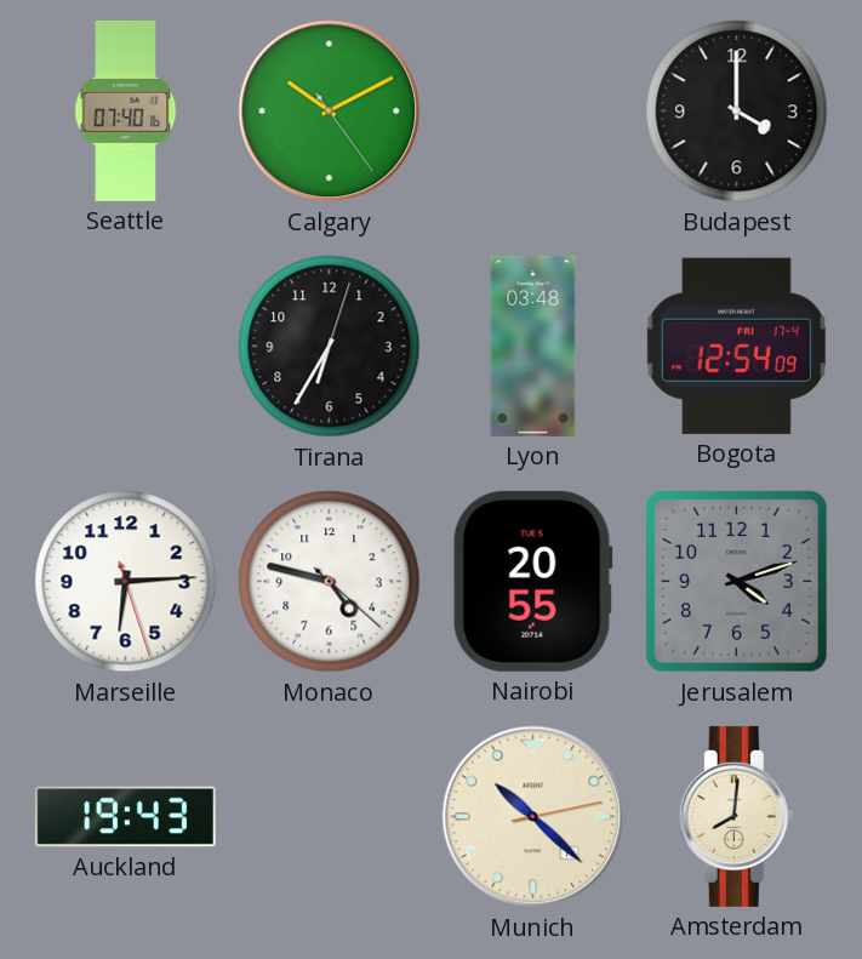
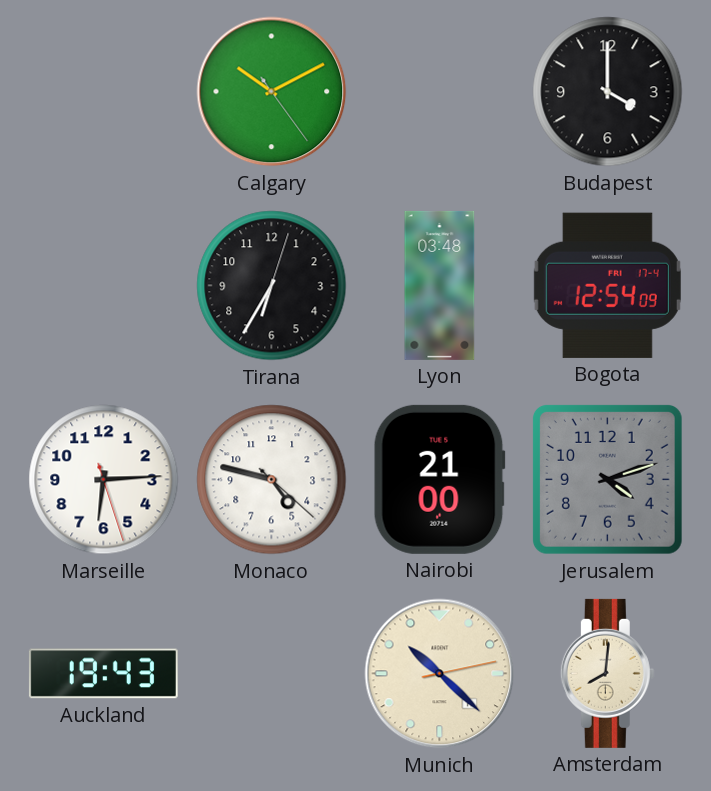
Seattle: 07:40 -> none
Nairobi: 20:55 -> 21:00
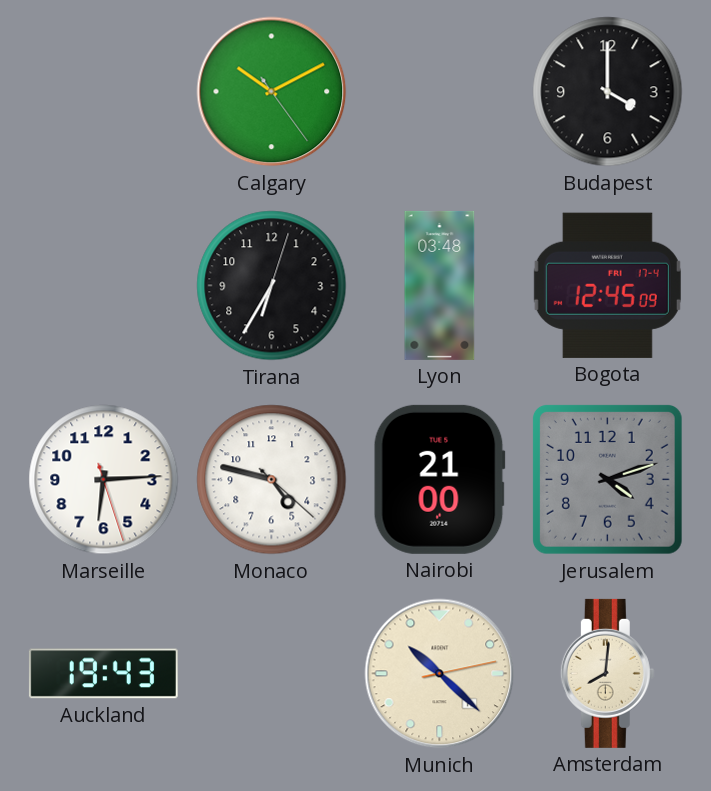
Bogota: 12:54 -> 12:45
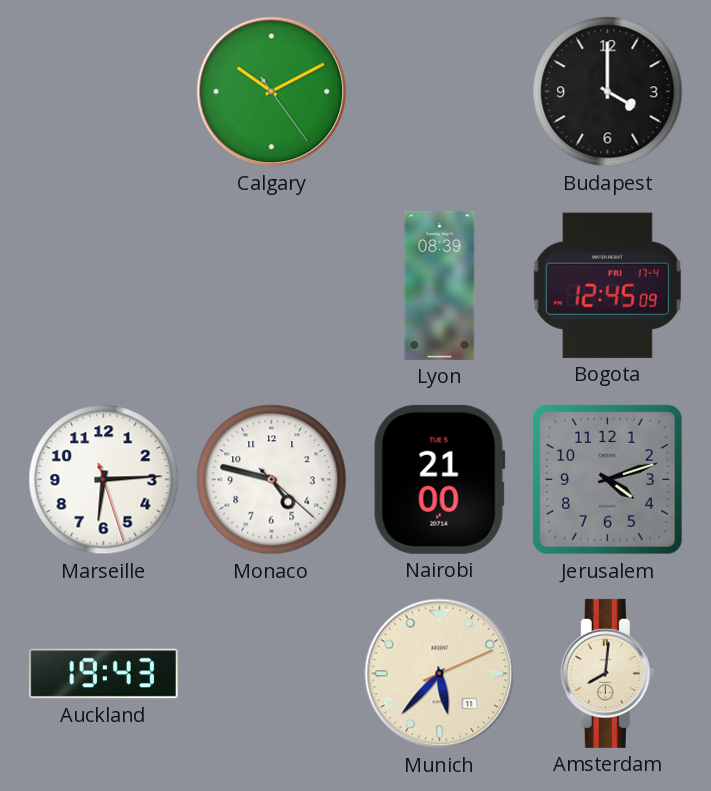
Tirana: 6:35 -> none
Lyon: 03:48 -> 08:39
Munich: 10:22 -> 5:37
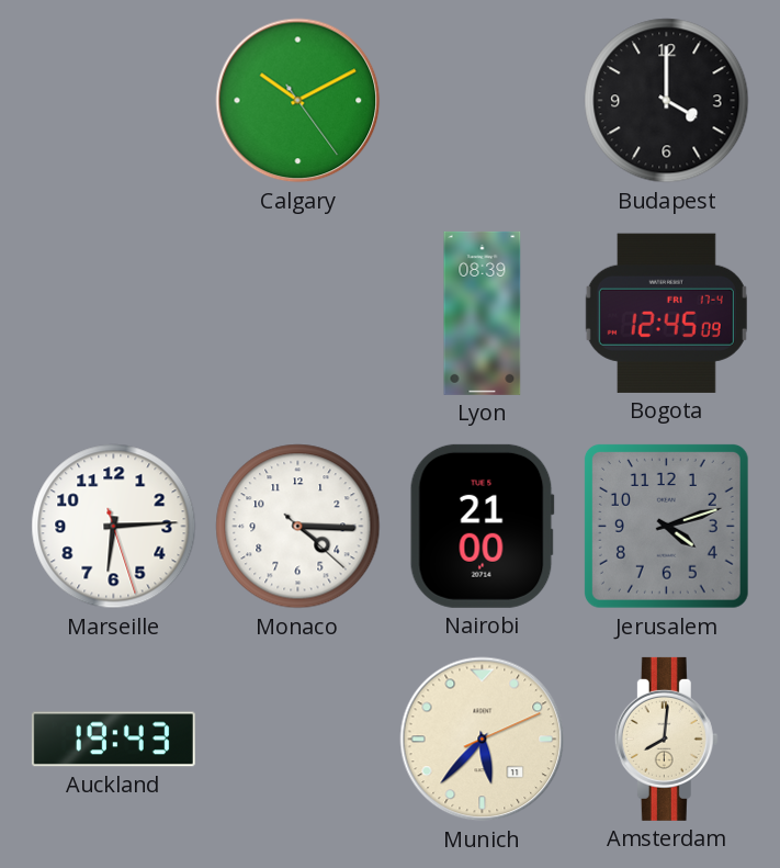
Monaco: 4:47 -> 4:15
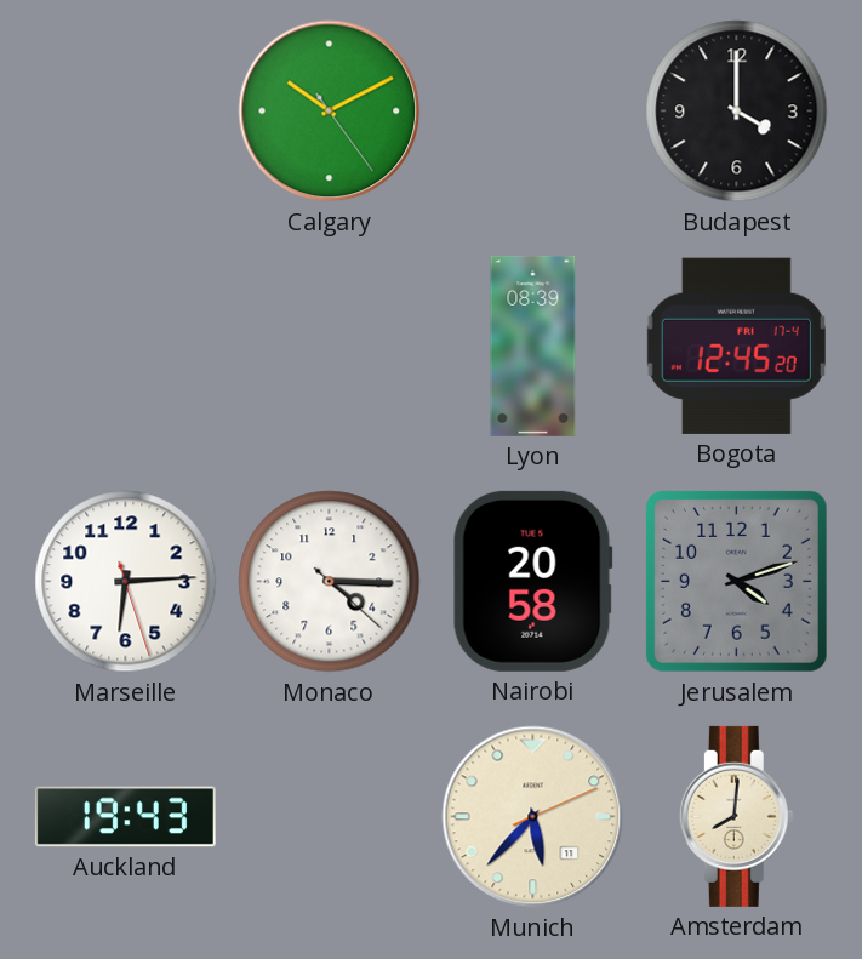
Bogota: 12:45:09 -> 12:45:20
Nairobi: 21:00 -> 20:58
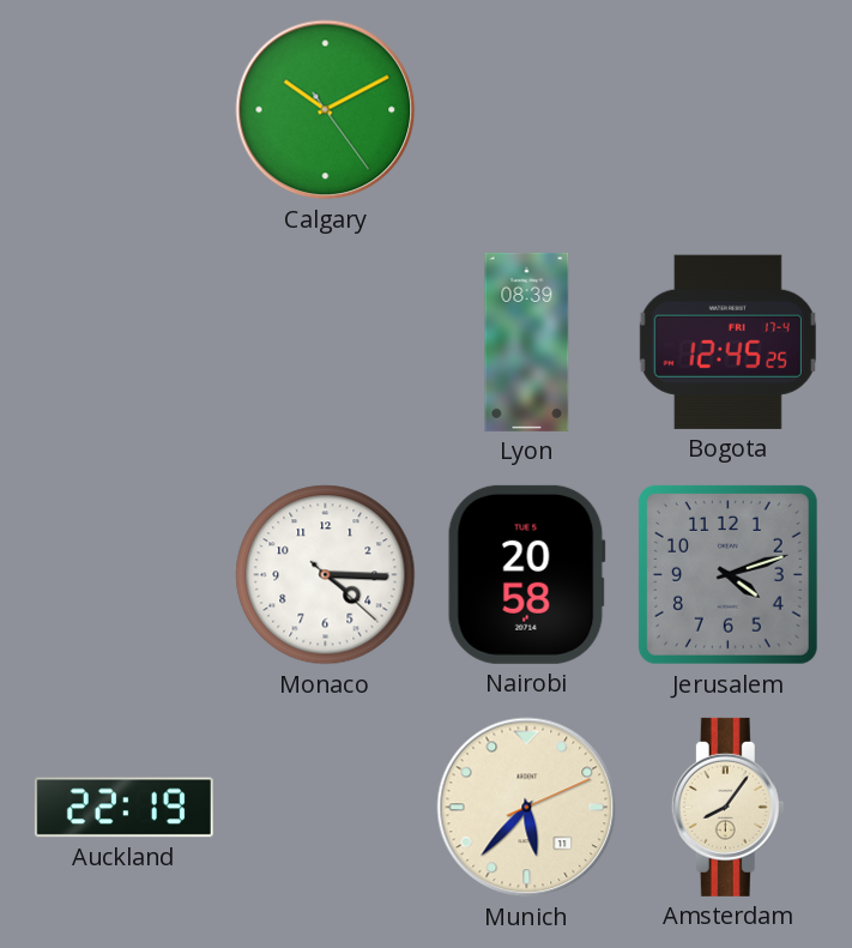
Budapest: 4:00 -> none
Bogota: 12:45:20 -> 12:45:25
Marseille: 6:14 -> none
Auckland: 19:43 -> 22:19
Amsterdam: 8:01 -> 8:06
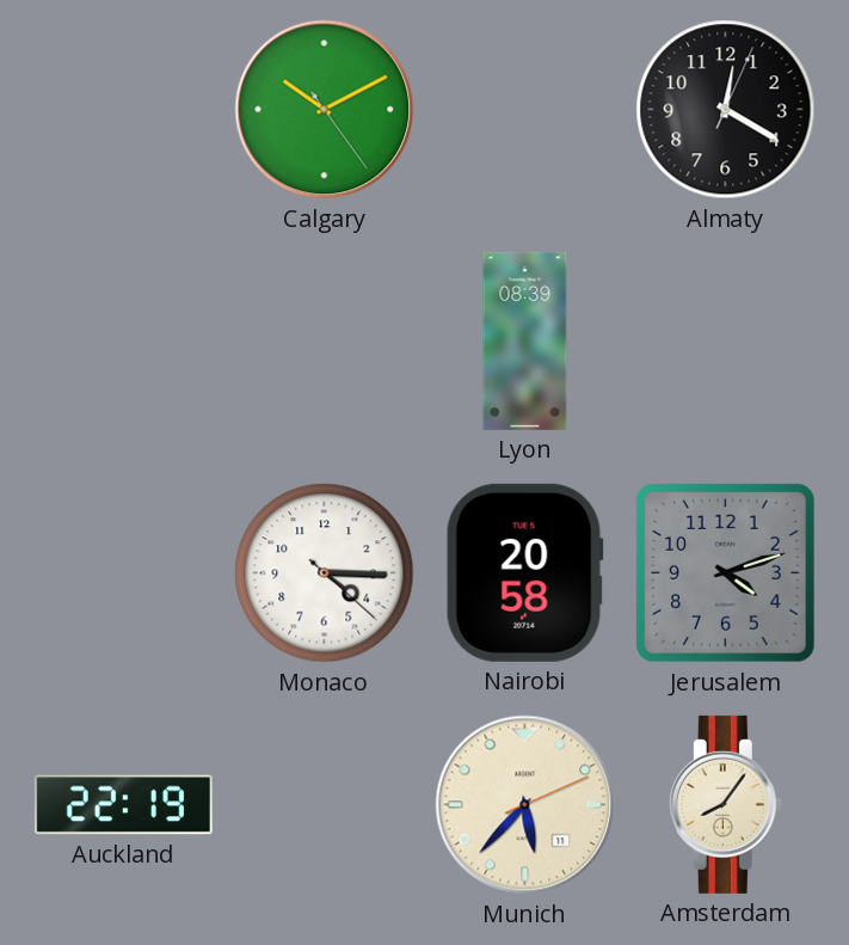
Almaty: none -> 12:20
Bogota: 12:45 -> none
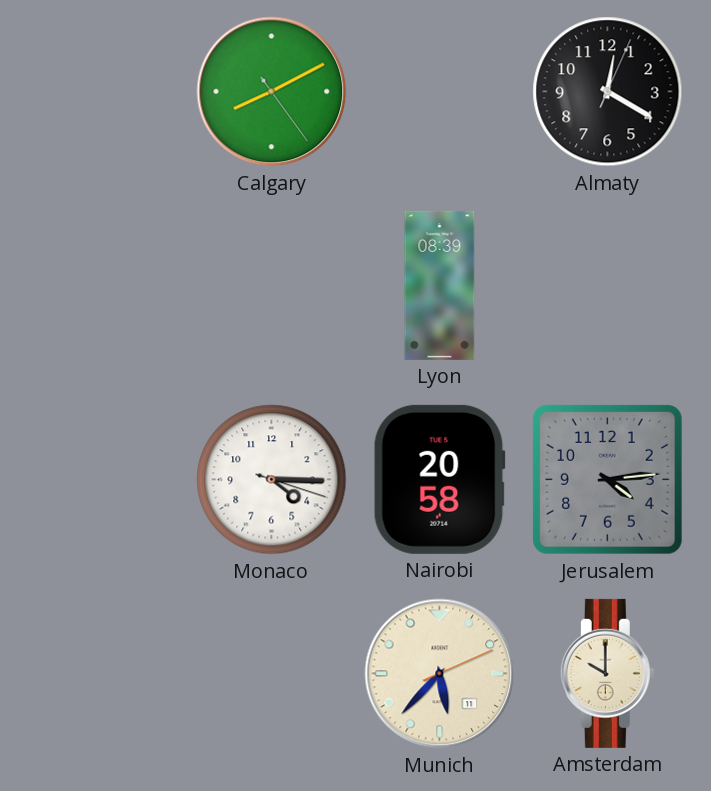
Calgary: 10:10 -> 8:10
Monaco: 4:15:22 -> 4:15:18
Jerusalem: 4:12 -> 4:14
Auckland: 22:19 -> none
Amsterdam: 8:06 -> 10:00
